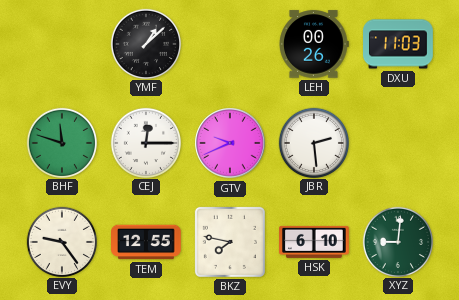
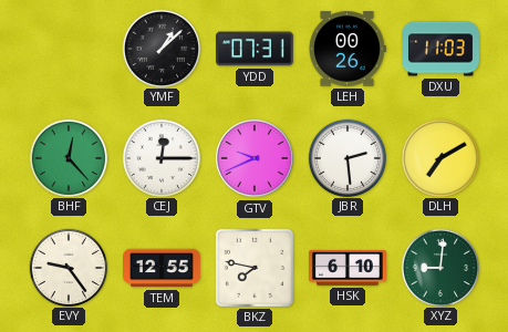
YDD: none -> 07:31
BHF: 11:48 -> 12:23
DLH: none -> 7:10
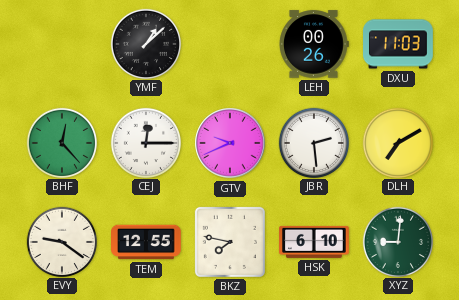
YDD: 07:31 -> none
EVY: 9:24 -> 9:21
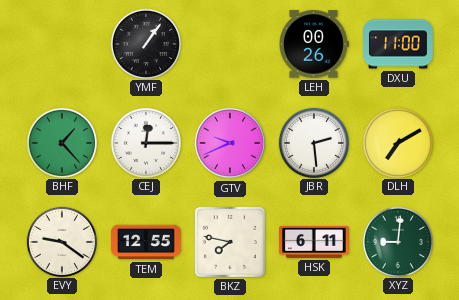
YMF: 1:08 -> 1:06
DXU: 11:03 -> 11:00
BHF: 12:23 -> 1:23
HSK: 6:10 -> 6:11
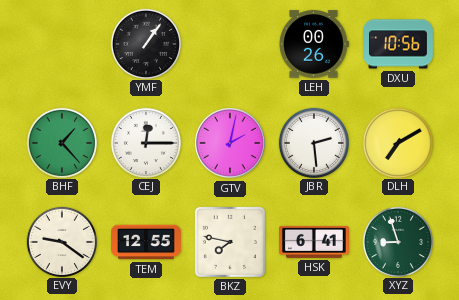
DXU: 11:00 -> 10:56
GTV: 9:41 -> 2:02
HSK: 6:11 -> 6:41
XYZ: 9:01 -> 8:57
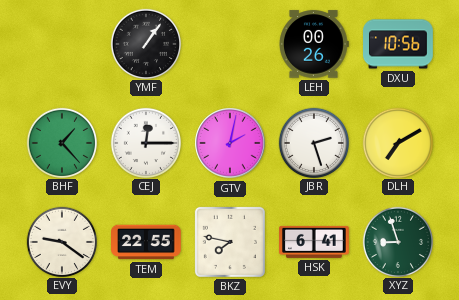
JBR: 2:29 -> 2:27
TEM: 12:55 -> 22:55
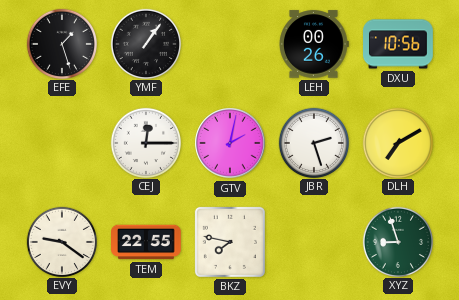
EFE: none -> 1:27
BHF: 1:23 -> none
HSK: 6:41 -> none
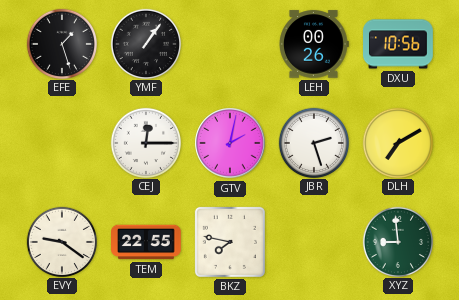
XYZ: 8:57 -> 8:59
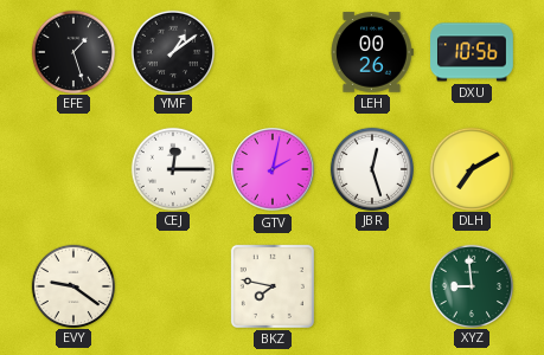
YMF: 1:06 -> 1:09
JBR: 2:27 -> 12:27
TEM: 22:55 -> none
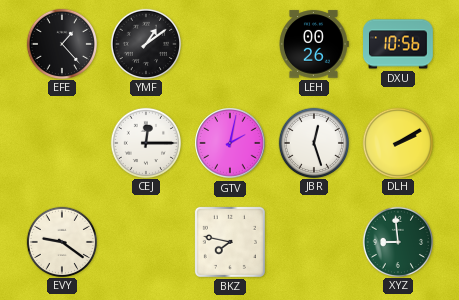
EFE: 1:27 -> 1:23
DLH: 7:10 -> 2:10
